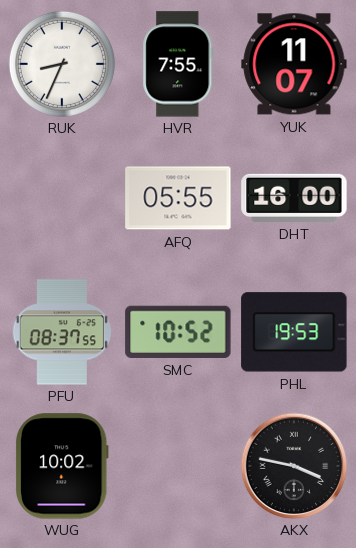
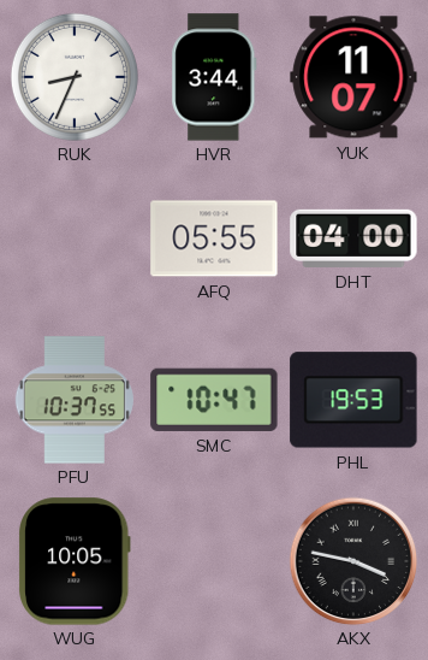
HVR: 7:55 -> 3:44
DHT: 16:00 -> 04:00
PFU: 08:37 -> 10:37
SMC: 10:52 -> 10:47
WUG: 10:02 -> 10:05
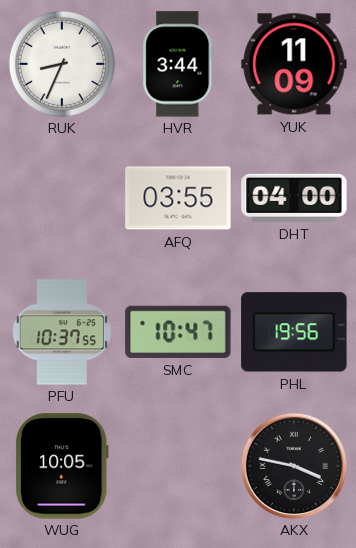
YUK: 11:07 -> 11:09
AFQ: 05:55 -> 03:55
PHL: 19:53 -> 19:56
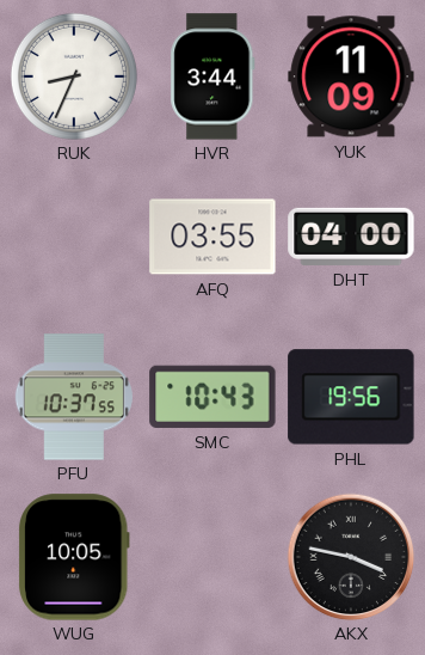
SMC: 10:47 -> 10:43
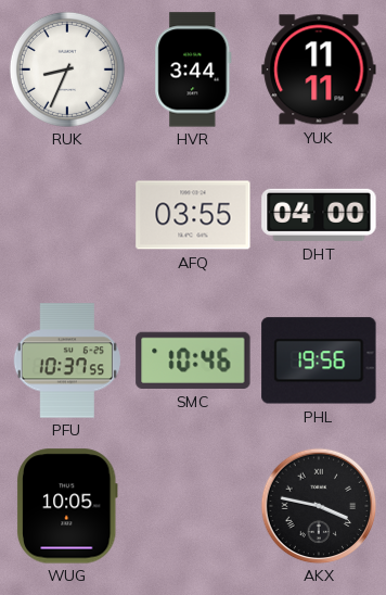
YUK: 11:09 -> 11:11
SMC: 10:43 -> 10:46
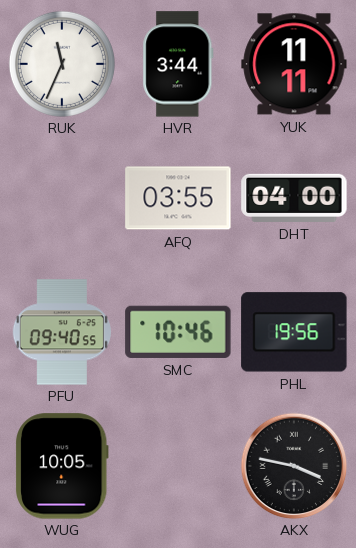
RUK: 8:34 -> 11:34
PFU: 10:37 -> 09:40
